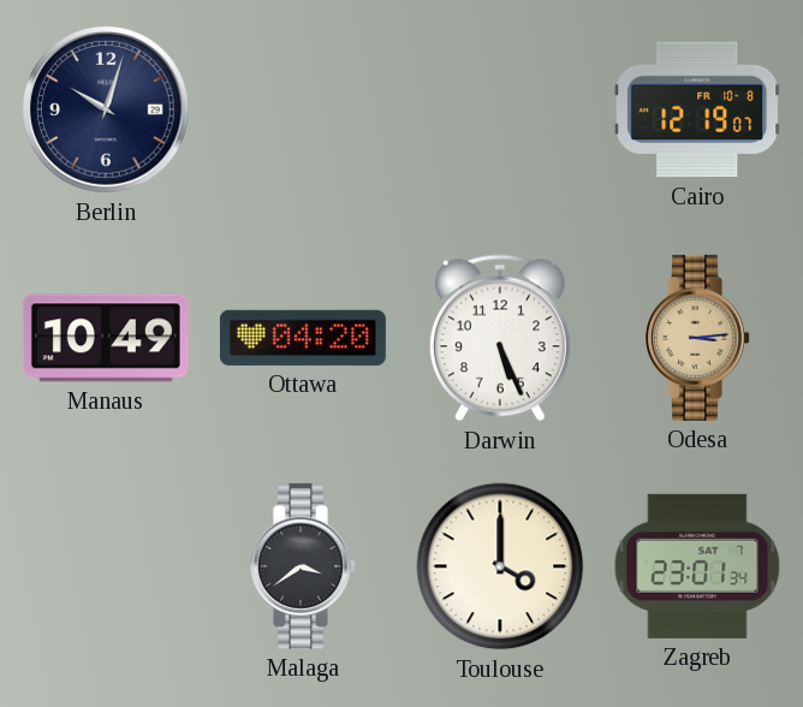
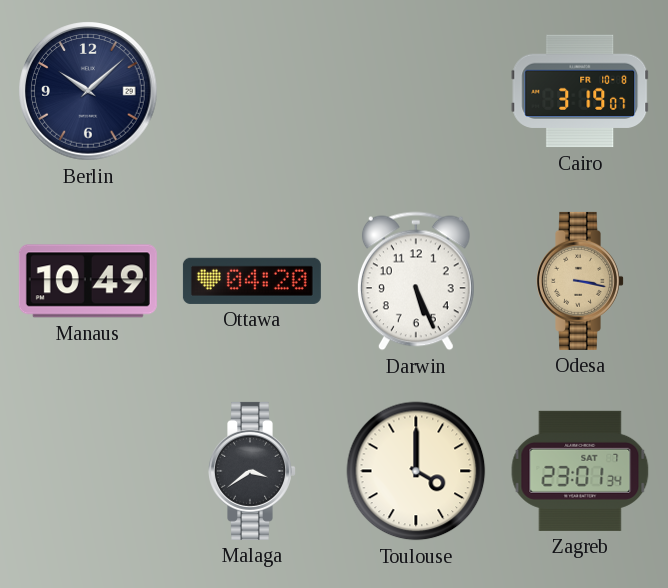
Berlin: 10:03 -> 10:08
Cairo: 12:19 -> 3:19
Odesa: 3:14 -> 3:17
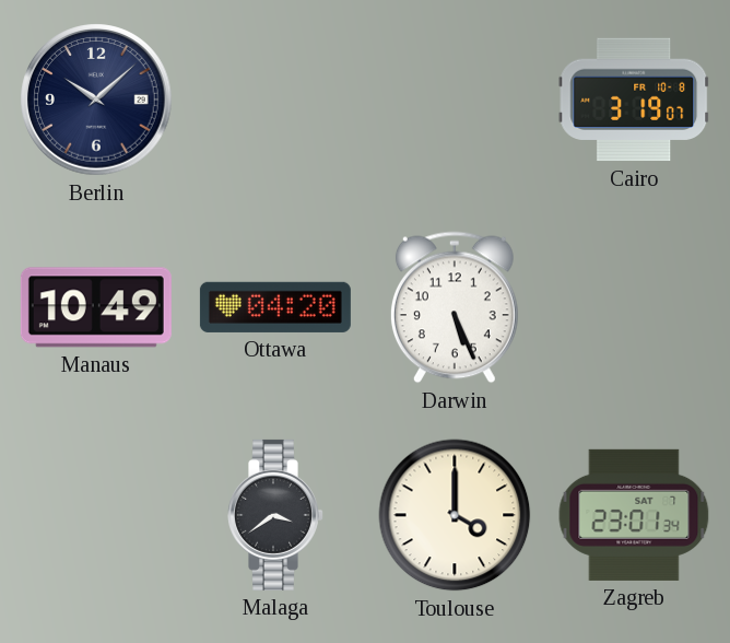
Odesa: 3:17 -> none
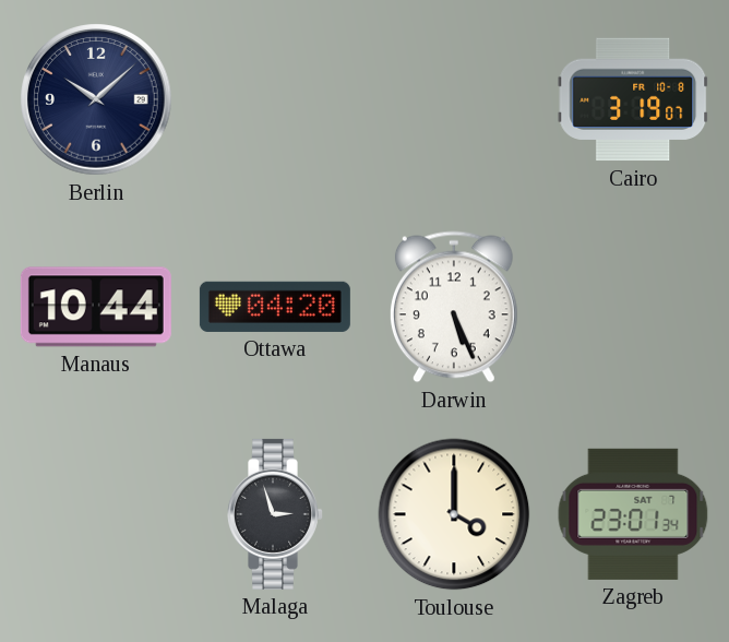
Manaus: 10:49 -> 10:44
Malaga: 3:39 -> 2:57
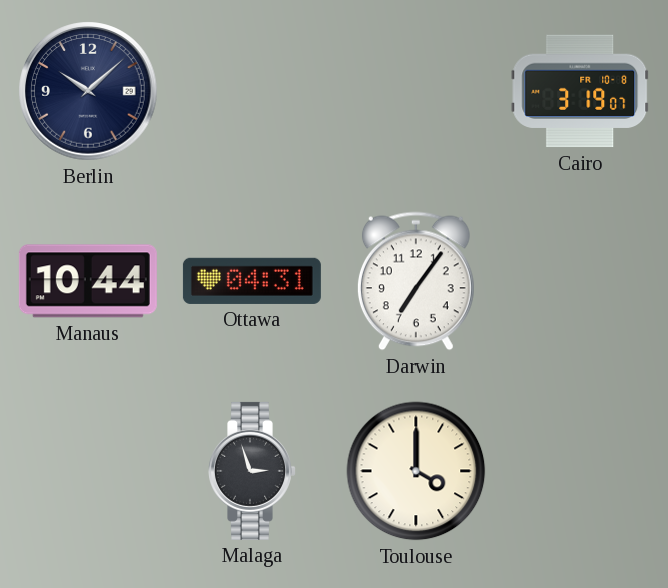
Ottawa: 04:20 -> 04:31
Darwin: 5:26 -> 7:06
Zagreb: 23:01 -> none
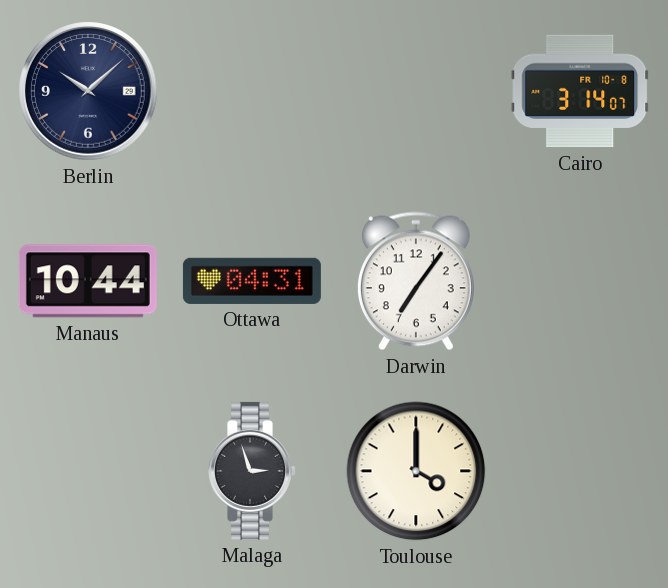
Cairo: 3:19 -> 3:14
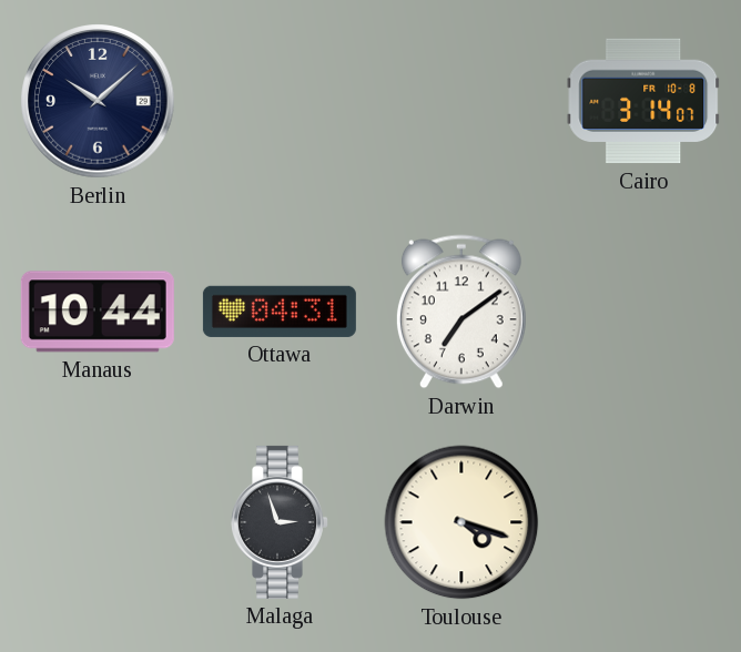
Darwin: 7:06 -> 7:09
Toulouse: 4:00 -> 4:18
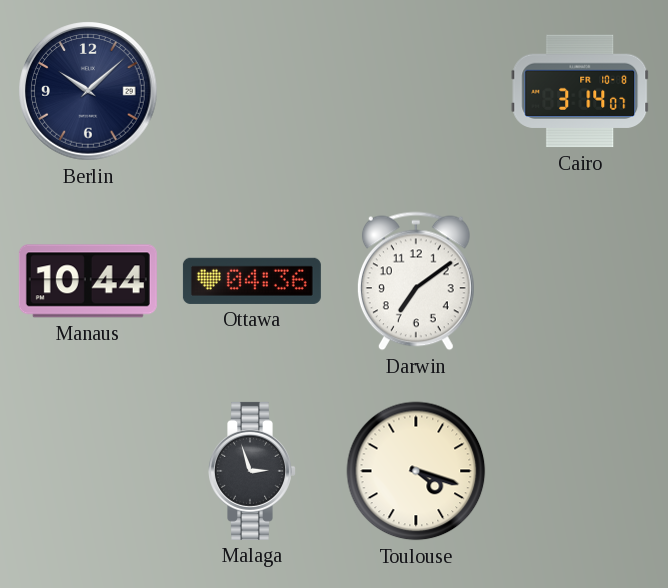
Ottawa: 04:31 -> 04:36
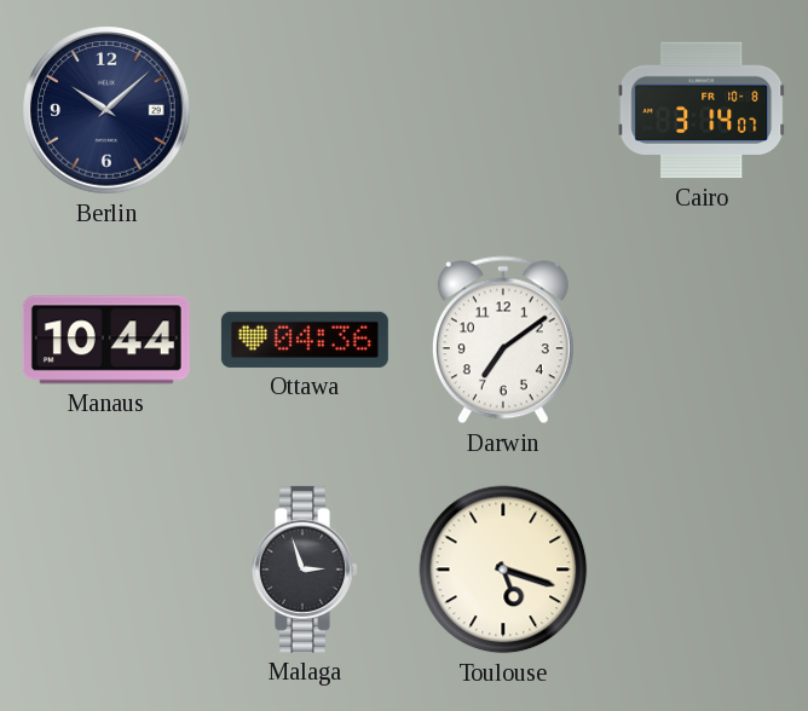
Toulouse: 4:18 -> 5:18
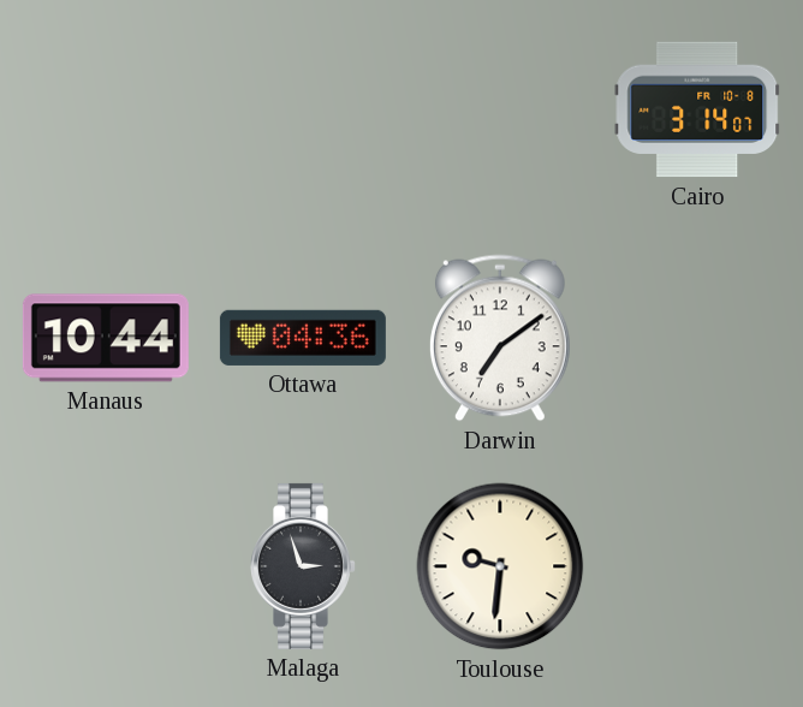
Berlin: 10:08 -> none
Toulouse: 5:18 -> 9:31
